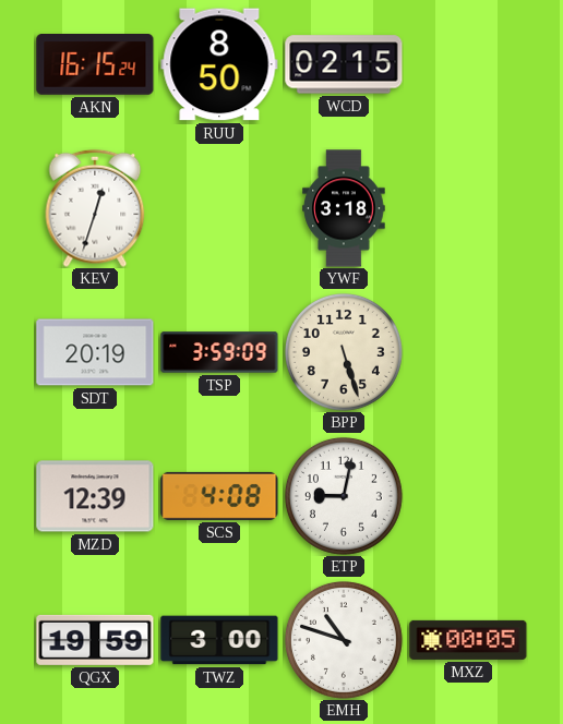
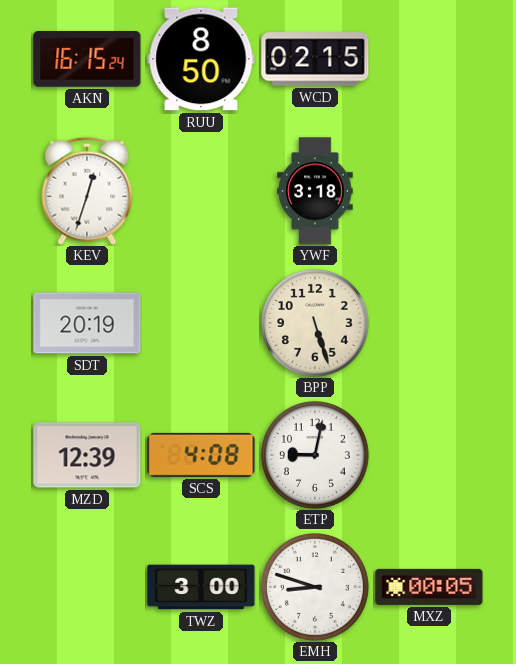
TSP: 3:59 -> none
QGX: 19:59 -> none
EMH: 10:48 -> 8:48
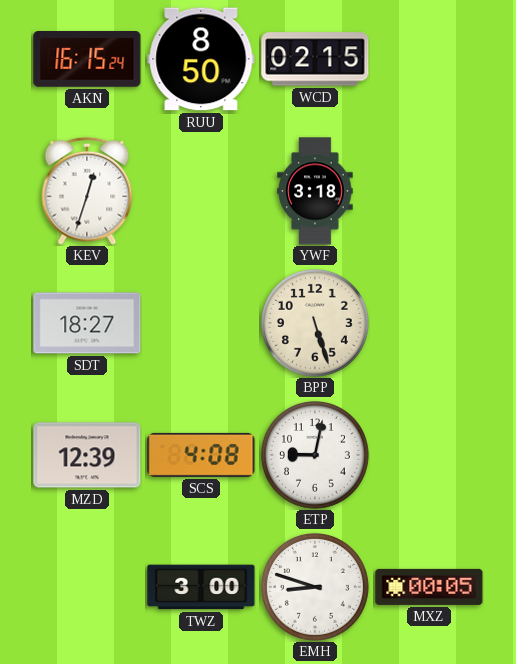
SDT: 20:19 -> 18:27
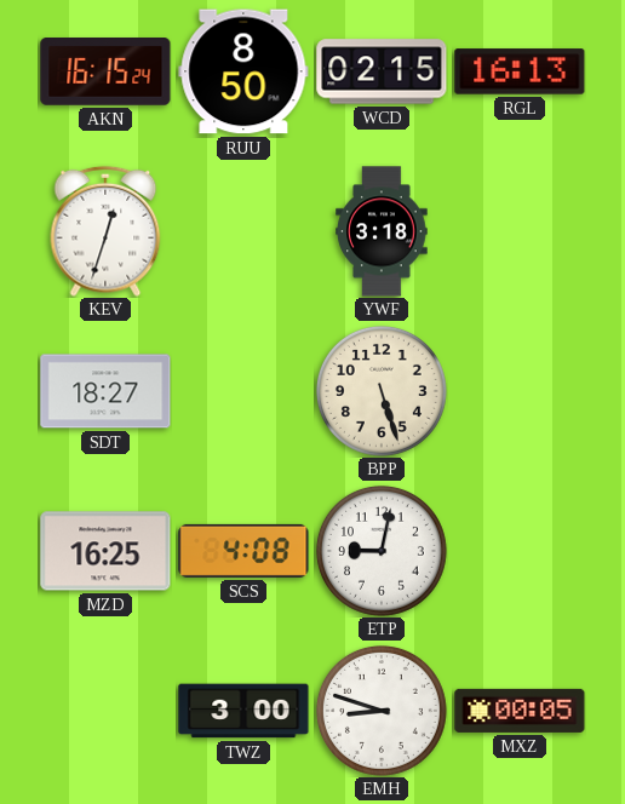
RGL: none -> 16:13
MZD: 12:39 -> 16:25
